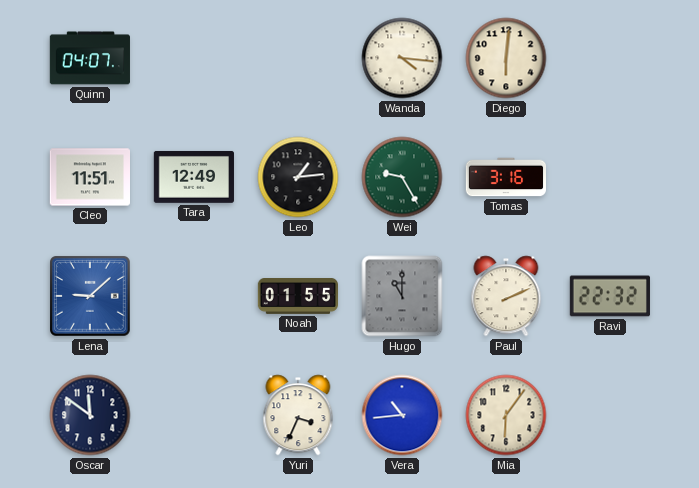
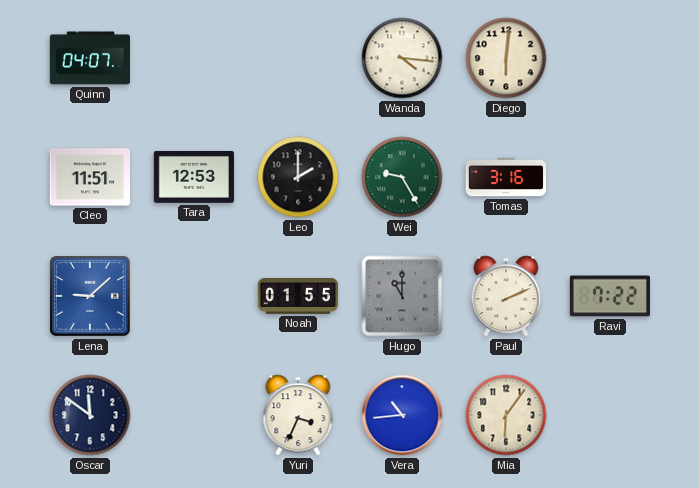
Tara: 12:49 -> 12:53
Leo: 1:14 -> 2:00
Ravi: 22:32 -> 7:22
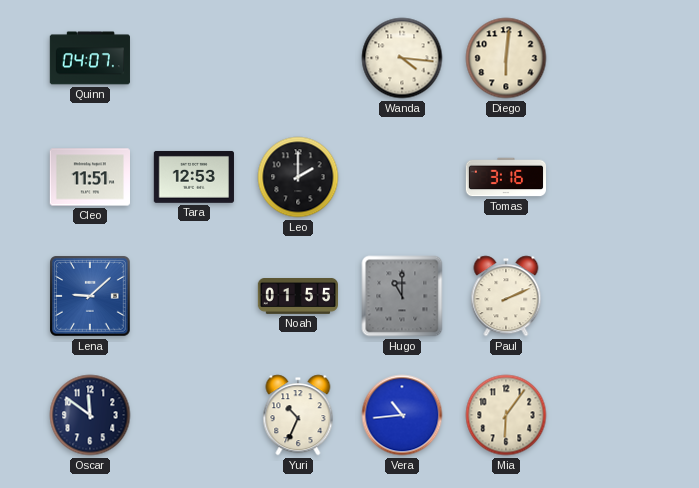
Wei: 9:25 -> none
Ravi: 7:22 -> none
Yuri: 3:34 -> 10:34
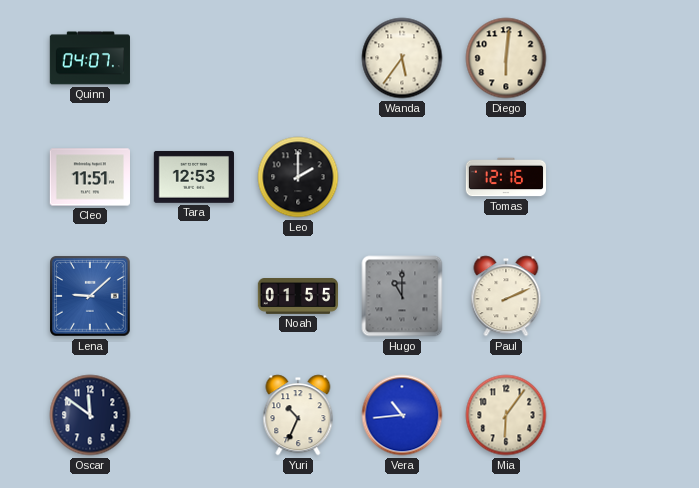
Wanda: 4:16 -> 5:36
Tomas: 3:16 -> 12:16
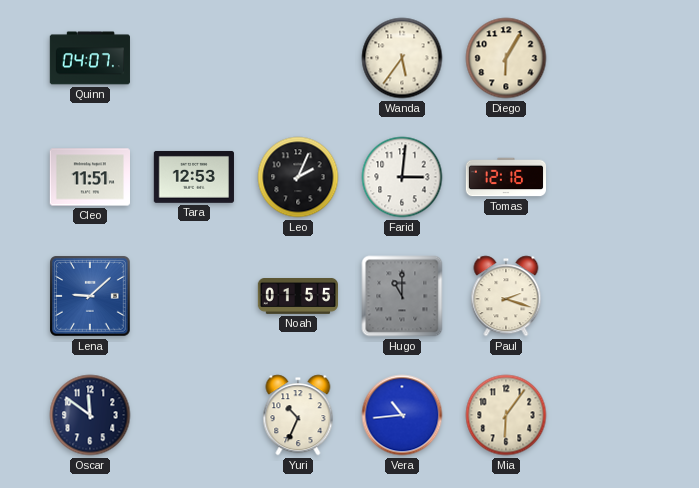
Diego: 6:01 -> 6:05
Leo: 2:00 -> 2:04
Farid: none -> 3:01
Paul: 2:11 -> 2:18
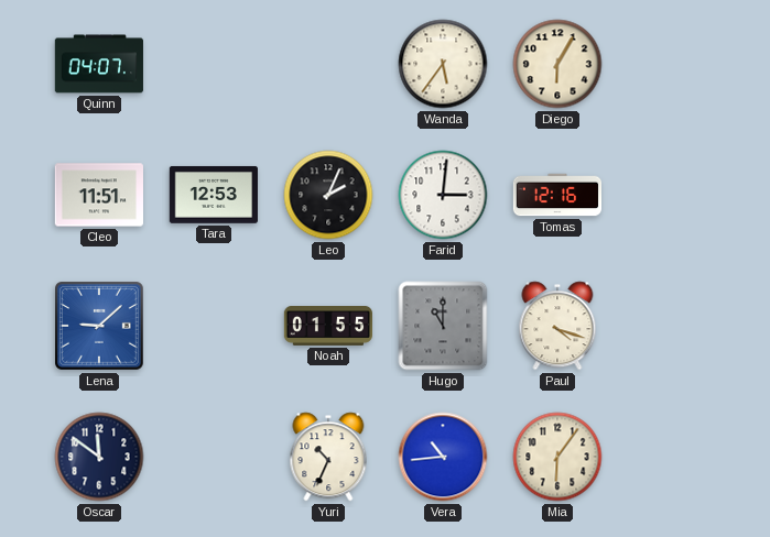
Paul: 2:18 -> 4:18
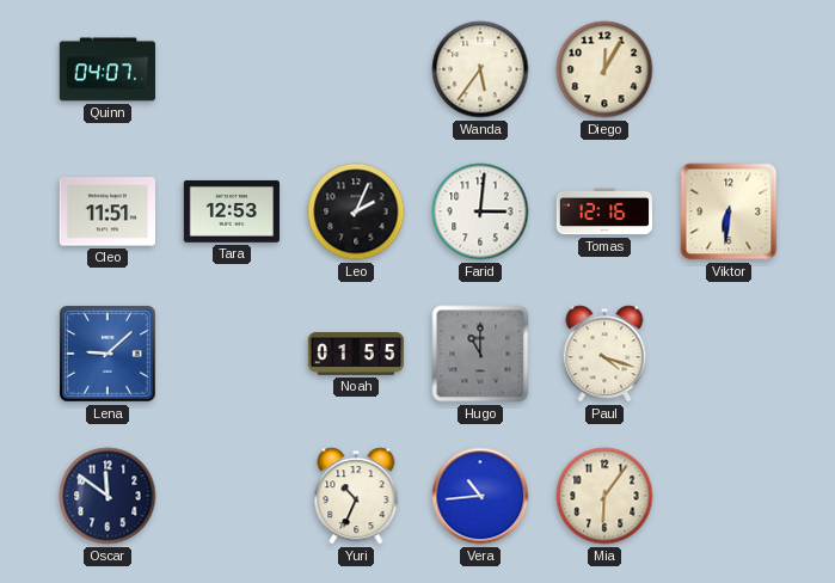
Diego: 6:05 -> 12:05
Viktor: none -> 6:31
